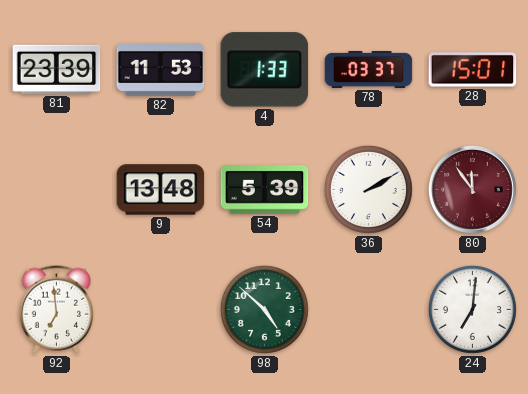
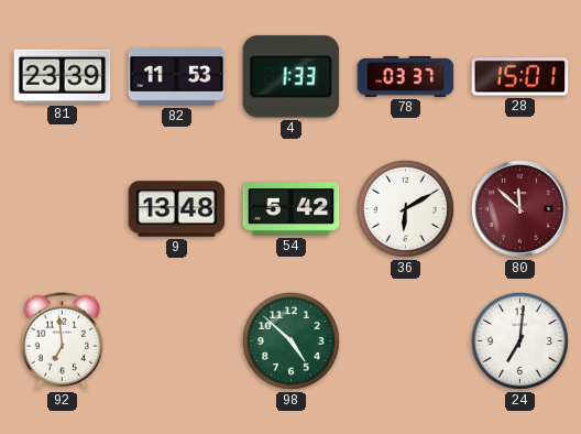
54: 5:39 -> 5:42
36: 2:10 -> 6:10
80: 11:54 -> 11:52
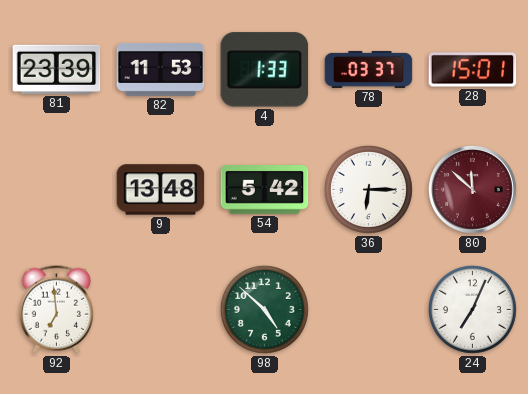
36: 6:10 -> 6:15
24: 7:01 -> 7:04
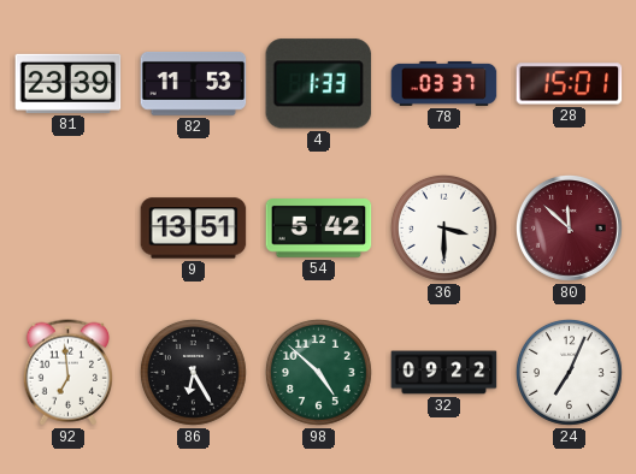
9: 13:48 -> 13:51
36: 6:15 -> 3:30
86: none -> 6:25
32: none -> 09:22
